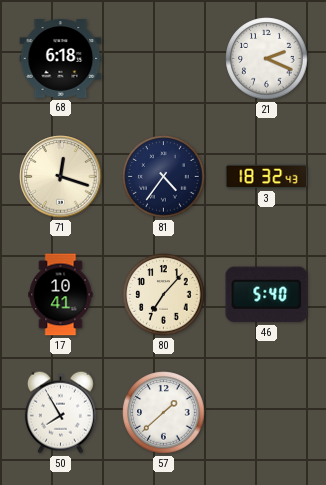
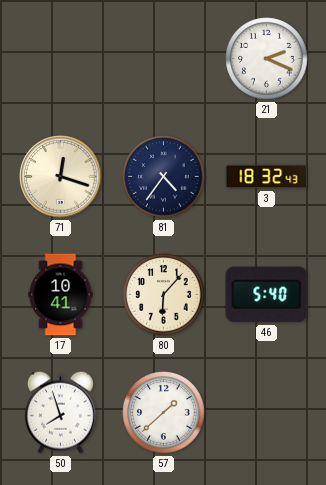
68: 6:18 -> none
80: 7:07 -> 6:07
50: 7:55 -> 7:57
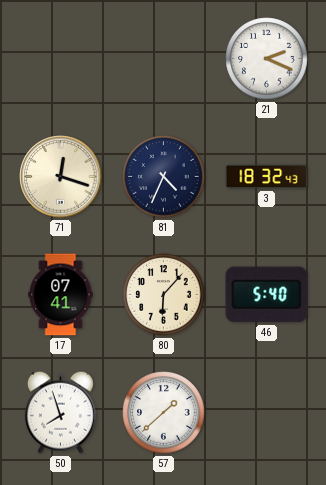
81: 4:36 -> 4:34
17: 10:41 -> 07:41
